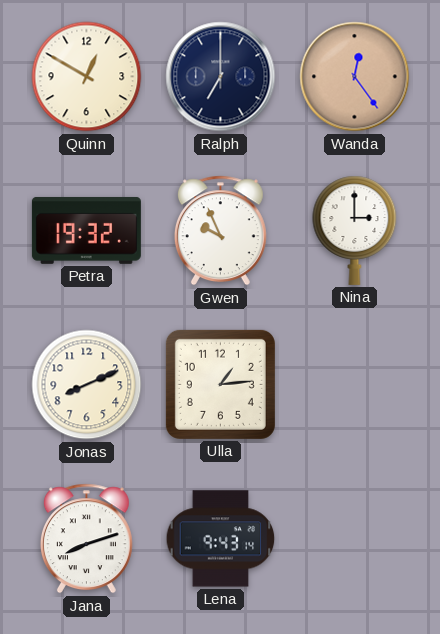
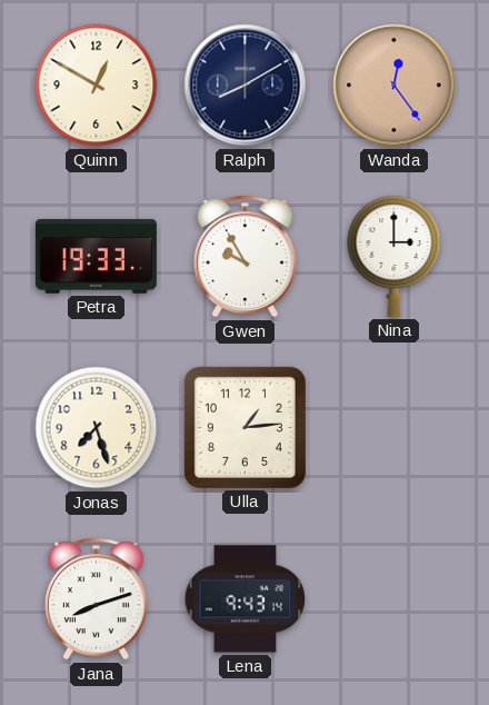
Ralph: 7:00 -> 8:10
Petra: 19:32 -> 19:33
Gwen: 9:56 -> 9:55
Jonas: 8:11 -> 7:27
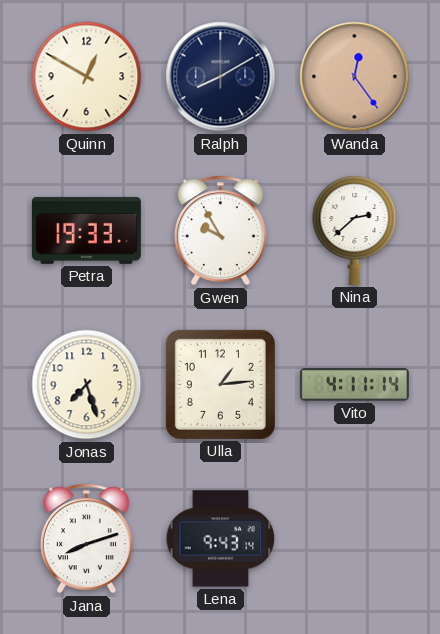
Nina: 3:00 -> 2:38
Vito: none -> 4:11
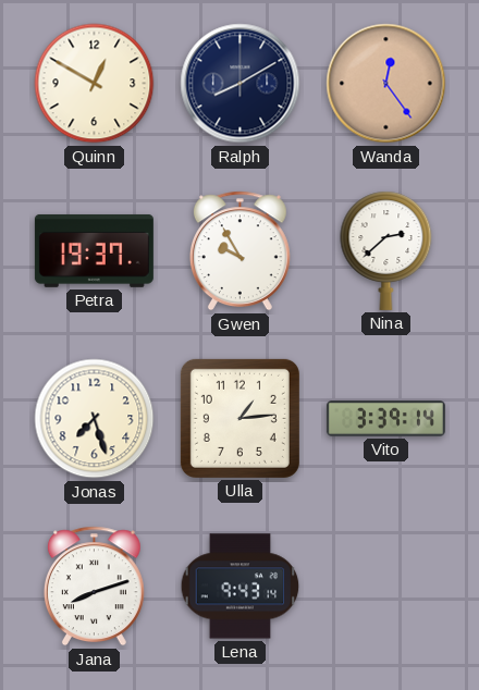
Petra: 19:33 -> 19:37
Vito: 4:11 -> 3:39
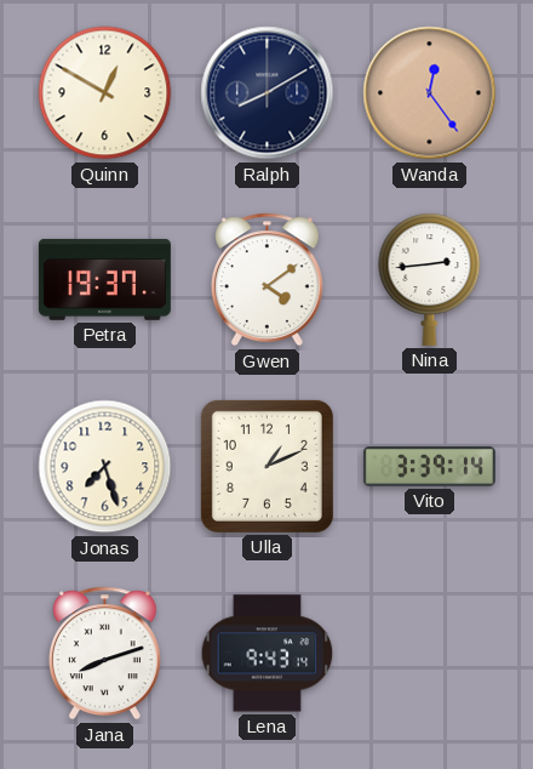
Gwen: 9:55 -> 4:09
Nina: 2:38 -> 2:44
Ulla: 1:14 -> 1:11
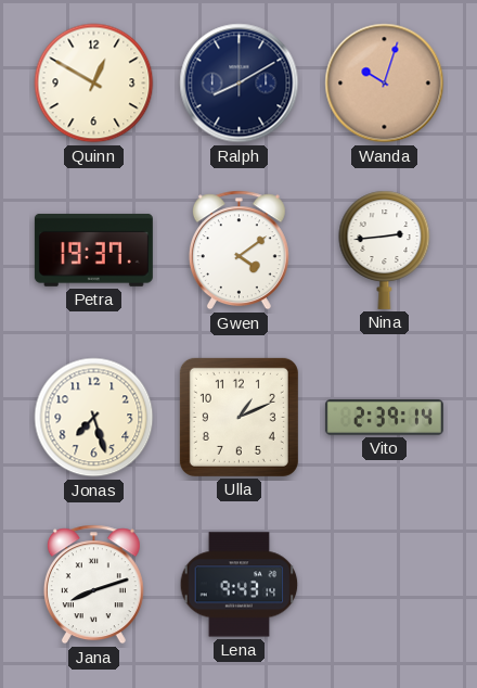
Wanda: 12:24 -> 10:03
Vito: 3:39 -> 2:39
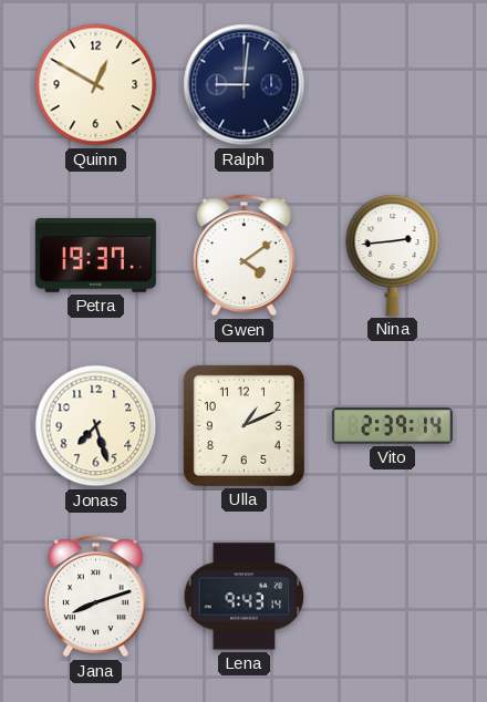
Ralph: 8:10 -> 9:01
Wanda: 10:03 -> none
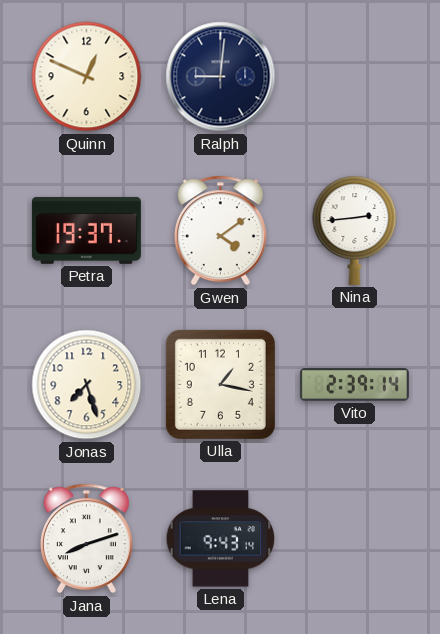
Quinn: 12:50 -> 12:49
Ulla: 1:11 -> 1:17
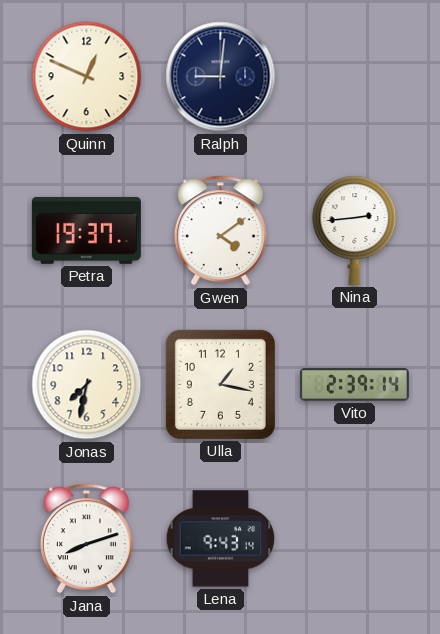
Jonas: 7:27 -> 7:32
